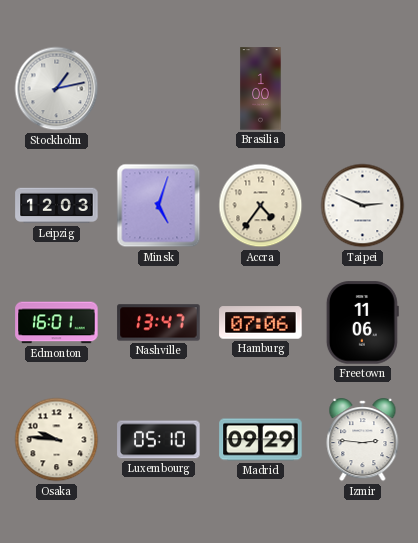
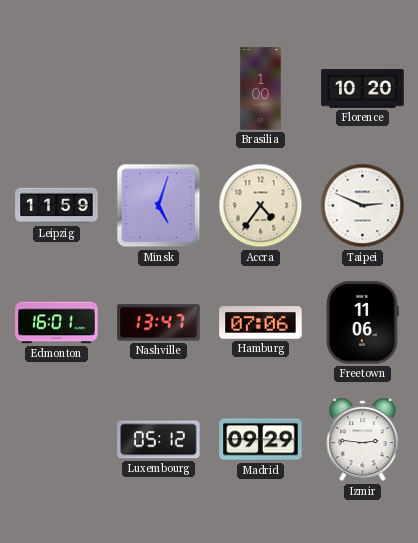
Stockholm: 1:13 -> none
Florence: none -> 10:20
Leipzig: 12:03 -> 11:59
Osaka: 9:46 -> none
Luxembourg: 05:10 -> 05:12
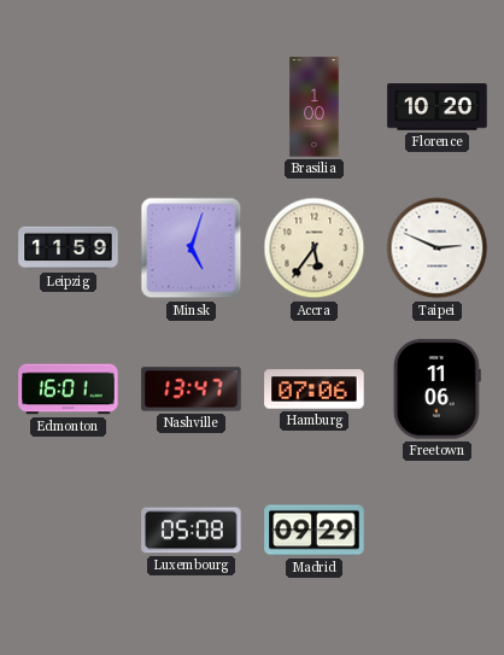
Accra: 4:36 -> 5:36
Luxembourg: 05:12 -> 05:08
Izmir: 2:46 -> none
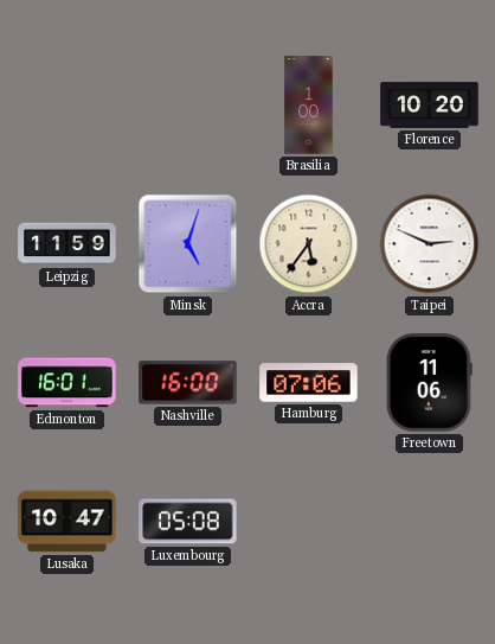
Nashville: 13:47 -> 16:00
Lusaka: none -> 10:47
Madrid: 09:29 -> none
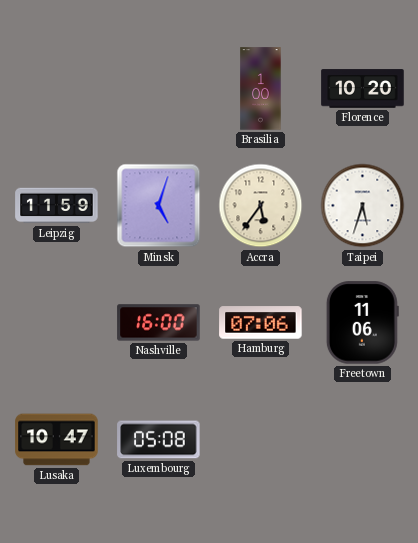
Taipei: 2:49 -> 5:33
Edmonton: 16:01 -> none
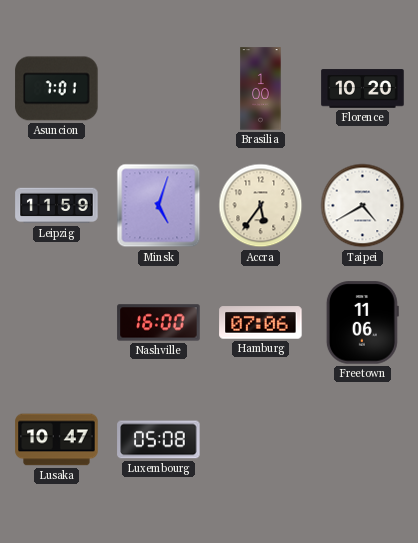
Asuncion: none -> 7:01
Taipei: 5:33 -> 4:40
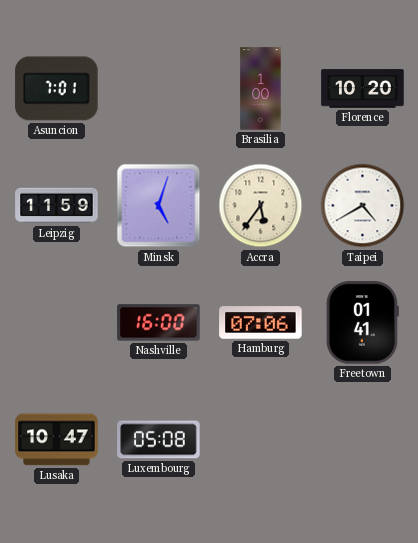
Freetown: 11:06 -> 01:41
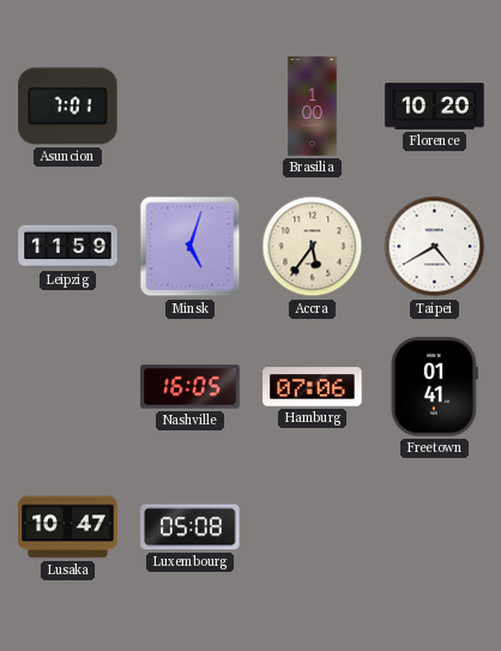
Nashville: 16:00 -> 16:05
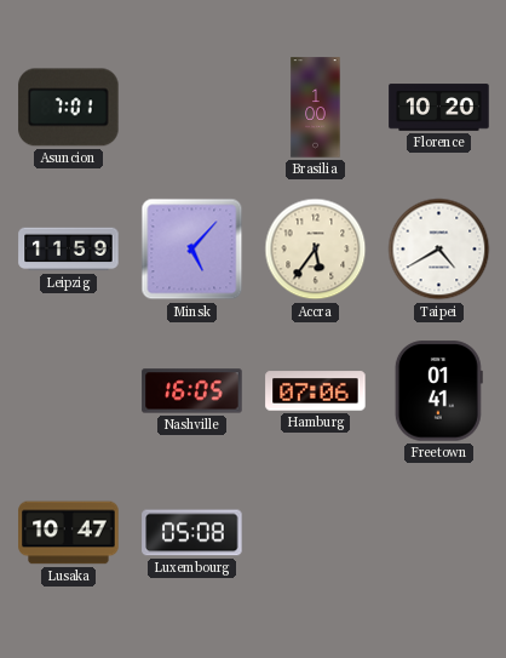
Minsk: 5:03 -> 5:07
